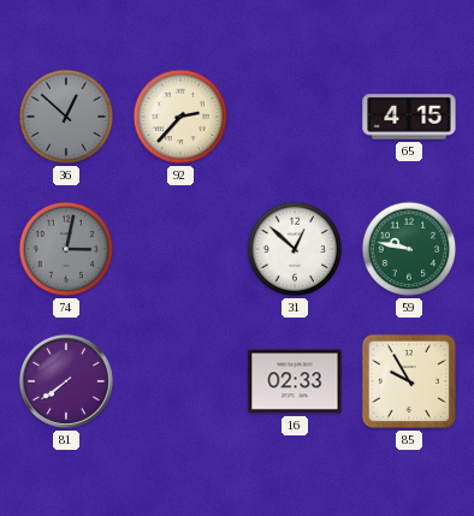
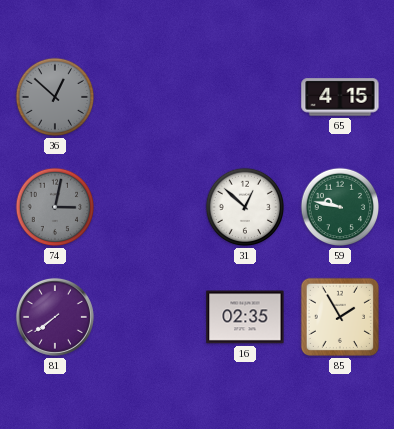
92: 2:37 -> none
16: 02:33 -> 02:35
85: 9:55 -> 1:55
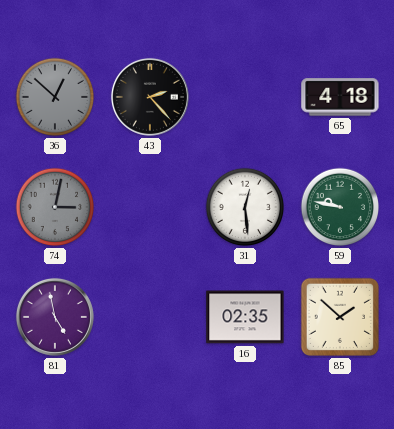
43: none -> 2:23
65: 4:15 -> 4:18
31: 12:52 -> 12:29
81: 7:39 -> 4:58
85: 1:55 -> 1:52
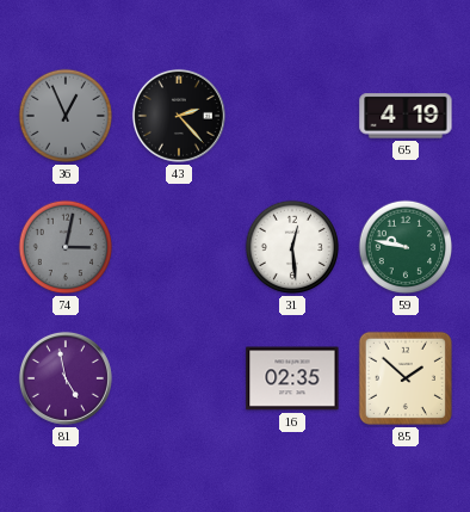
36: 12:52 -> 12:56
65: 4:18 -> 4:19
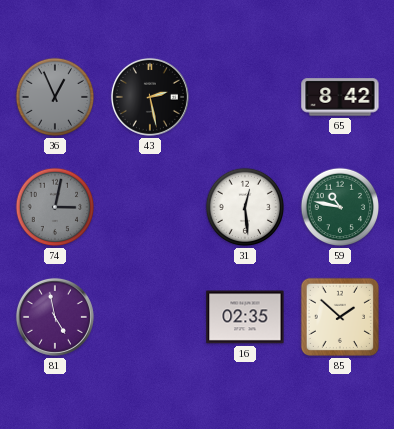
43: 2:23 -> 2:28
65: 4:19 -> 8:42
59: 9:47 -> 10:47
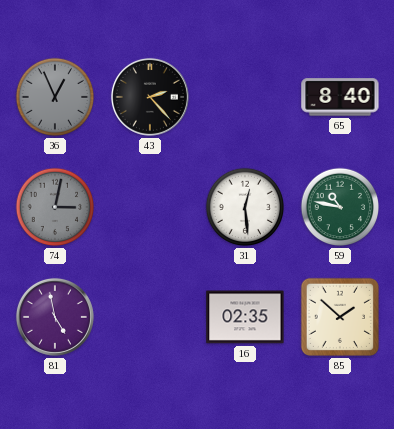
43: 2:28 -> 2:23
65: 8:42 -> 8:40
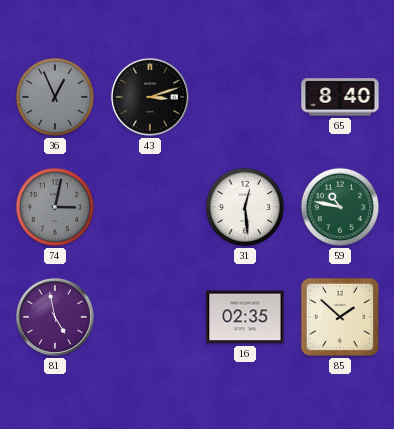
43: 2:23 -> 3:12
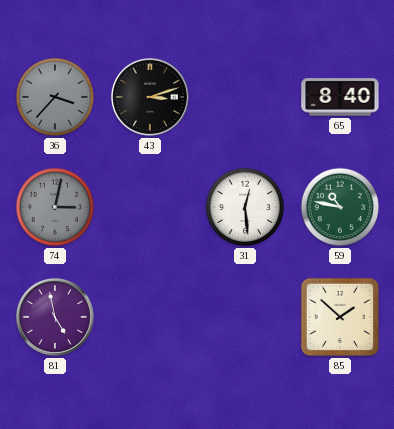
36: 12:56 -> 3:37
16: 02:35 -> none
